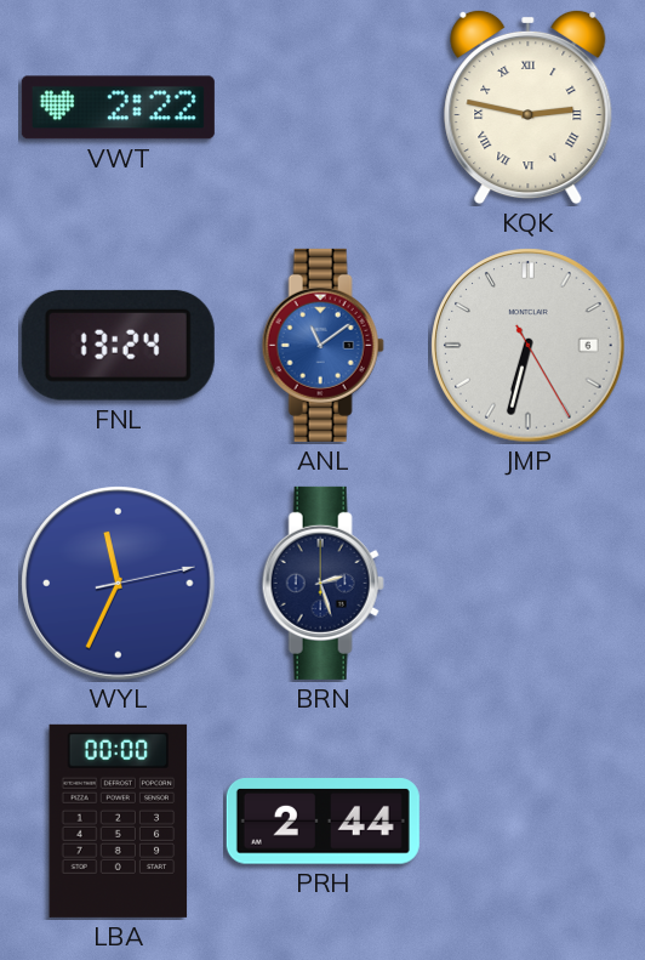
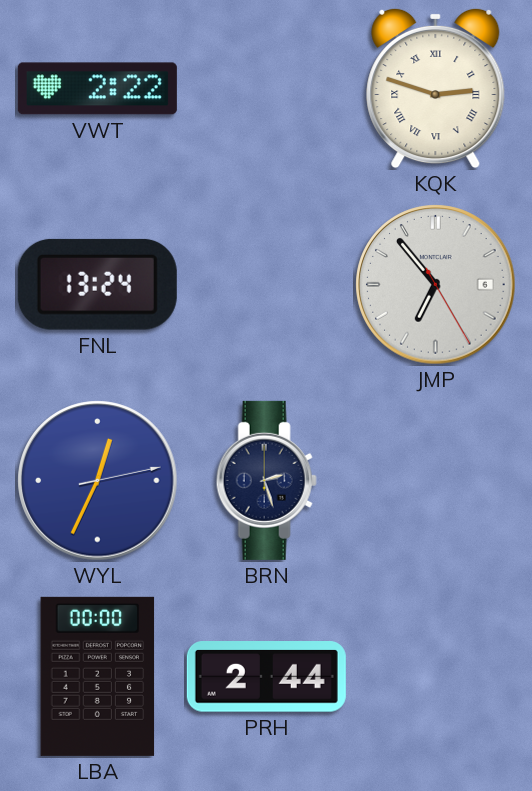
KQK: 2:47 -> 2:48
ANL: 11:09 -> none
JMP: 6:32 -> 6:53
WYL: 11:34 -> 12:34
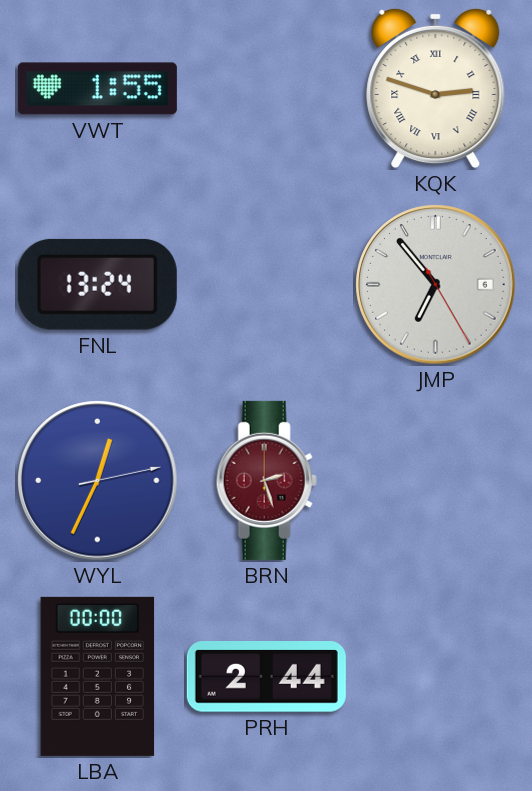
VWT: 2:22 -> 1:55
BRN dial: navy -> burgundy
